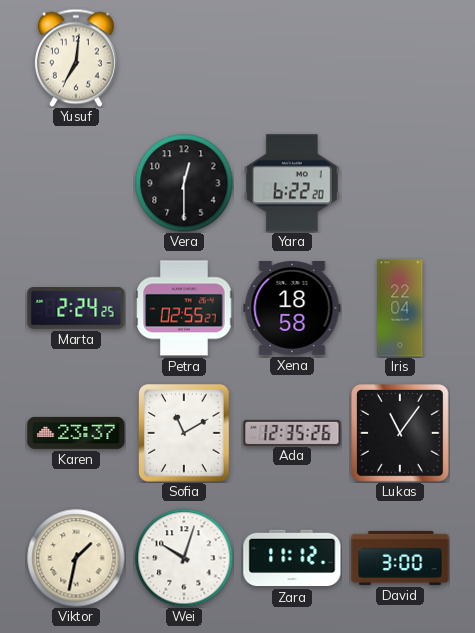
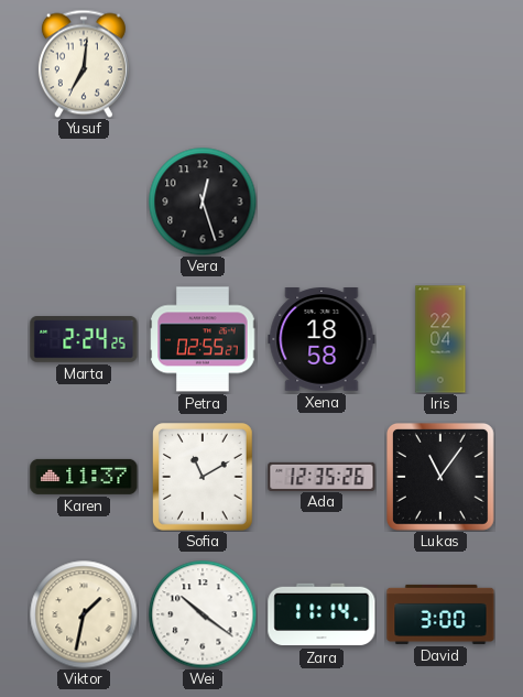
Vera: 12:30 -> 12:27
Yara: 6:22 -> none
Karen: 23:37 -> 11:37
Wei: 10:03 -> 10:21
Zara: 11:12 -> 11:14
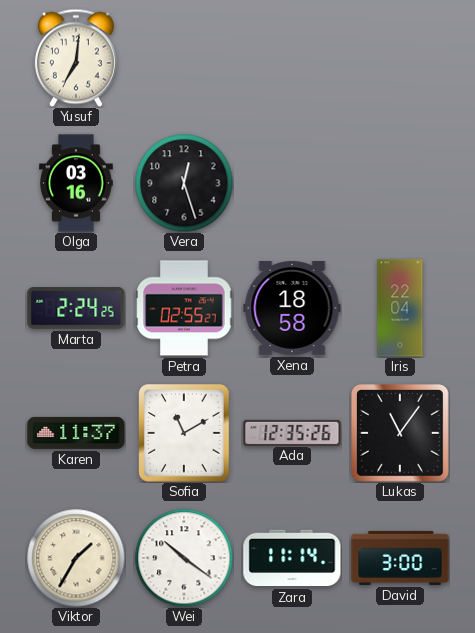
Olga: none -> 03:16
Viktor: 1:32 -> 1:35
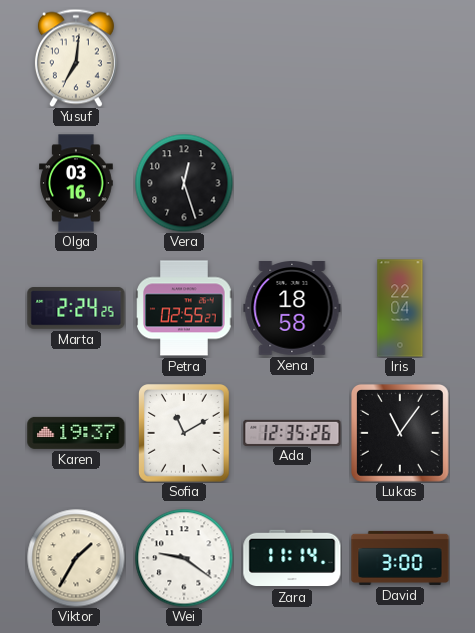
Karen: 11:37 -> 19:37
Wei: 10:21 -> 9:21
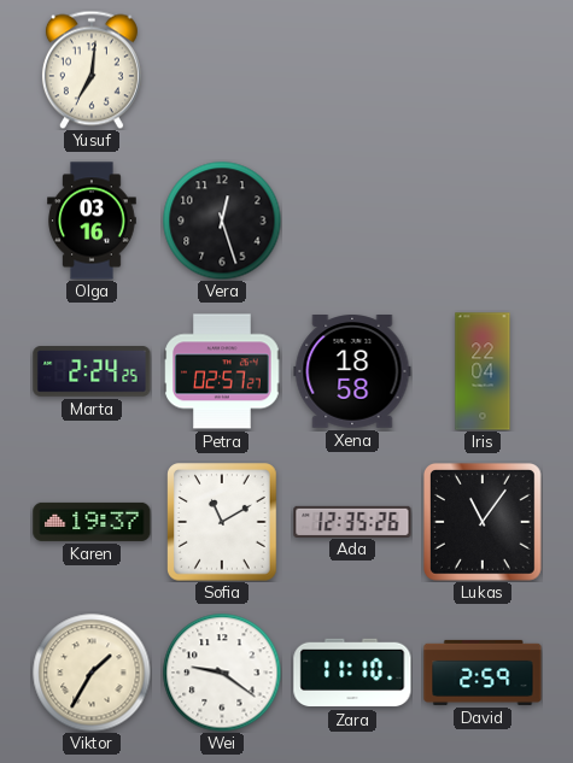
Petra: 02:55 -> 02:57
Zara: 11:14 -> 11:10
David: 3:00 -> 2:59
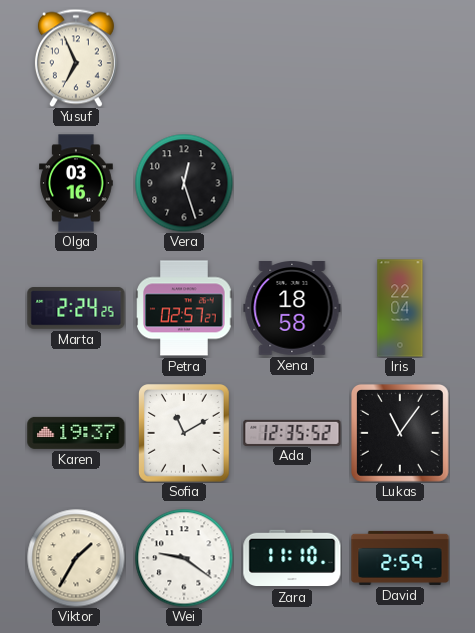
Yusuf: 7:01 -> 6:56
Ada: 12:35:26 -> 12:35:52
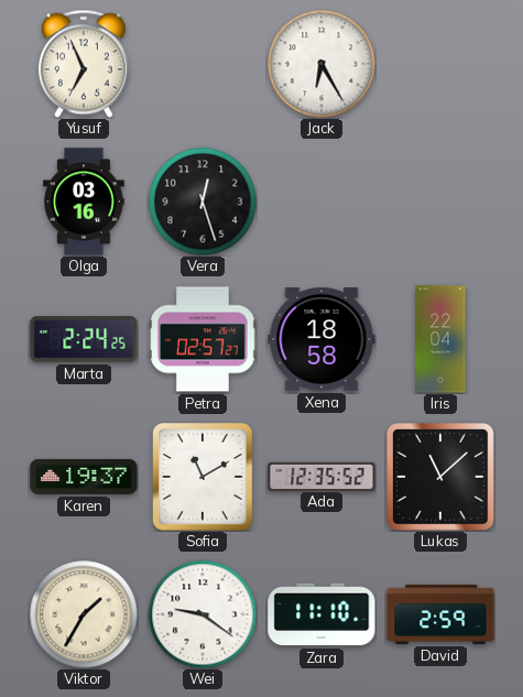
Jack: none -> 6:25
Lukas: 11:06 -> 11:08
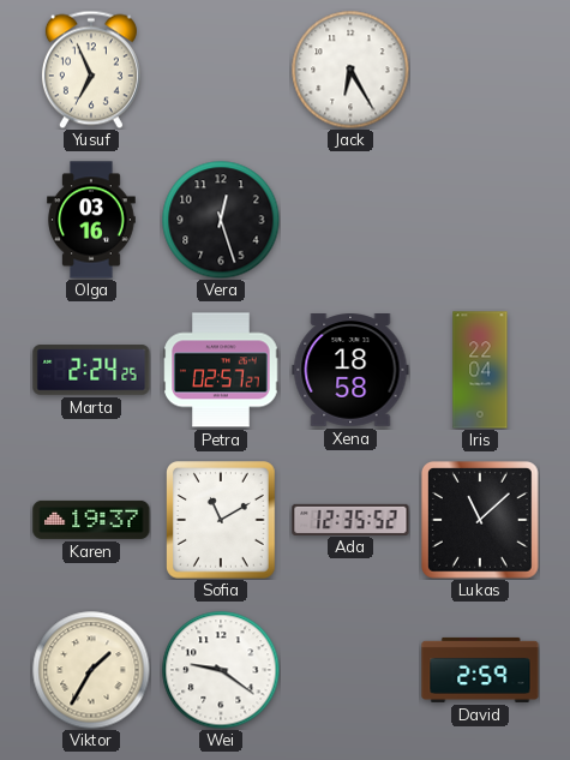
Zara: 11:10 -> none
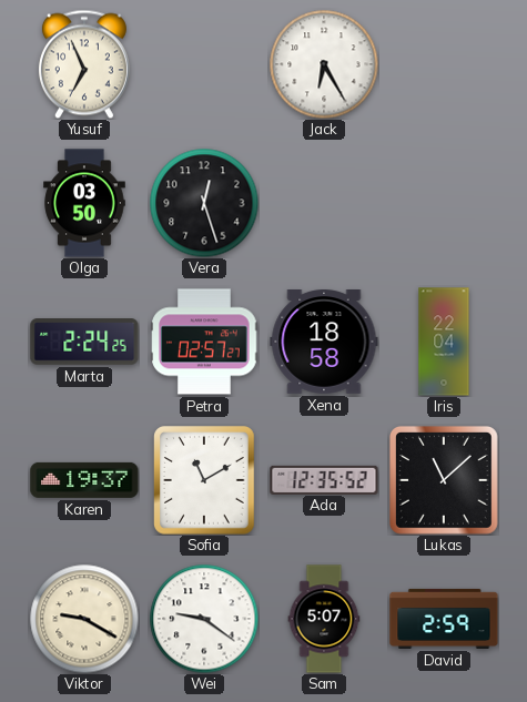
Olga: 03:16 -> 03:50
Viktor: 1:35 -> 9:20
Sam: none -> 5:07
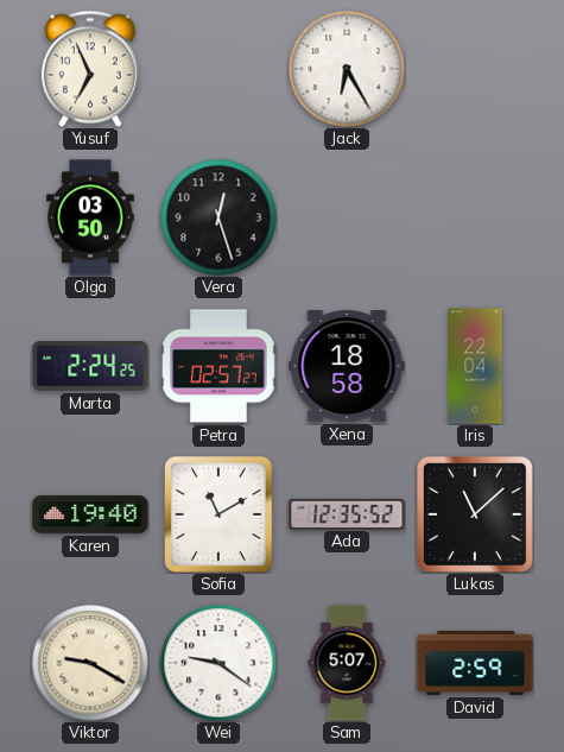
Karen: 19:37 -> 19:40
